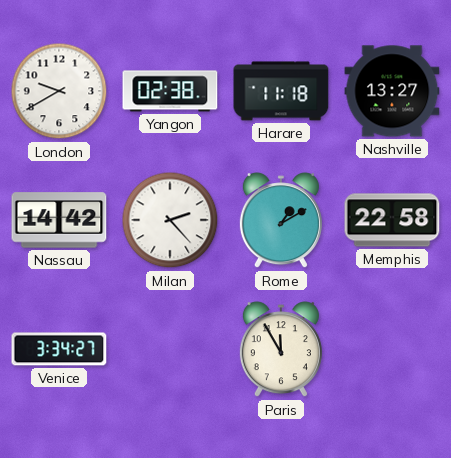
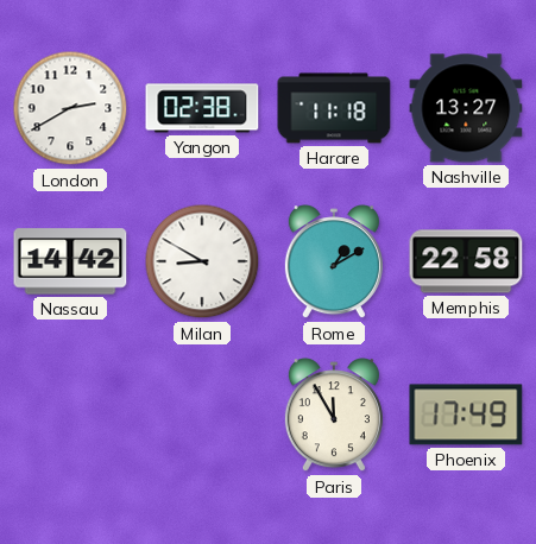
London: 9:40 -> 2:40
Milan: 2:23 -> 8:50
Venice: 3:34 -> none
Phoenix: none -> 17:49
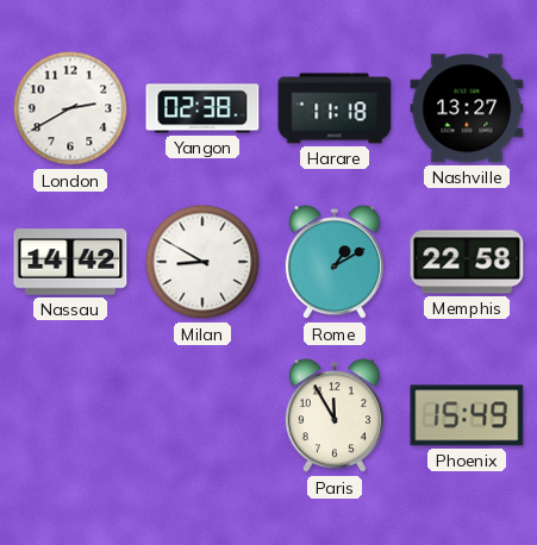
Phoenix: 17:49 -> 15:49
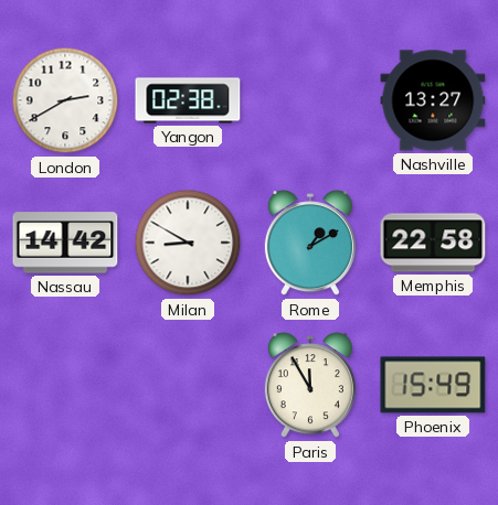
Harare: 11:18 -> none
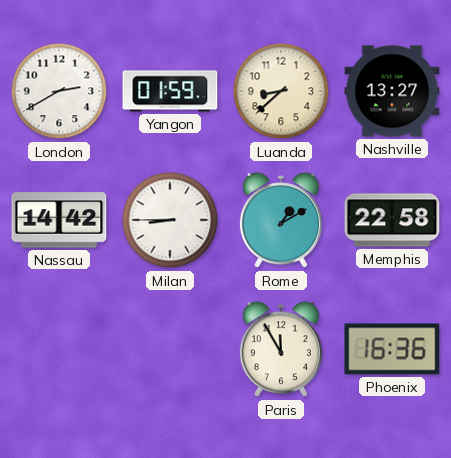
Yangon: 02:38 -> 01:59
Luanda: none -> 8:38
Milan: 8:50 -> 8:45
Phoenix: 15:49 -> 16:36
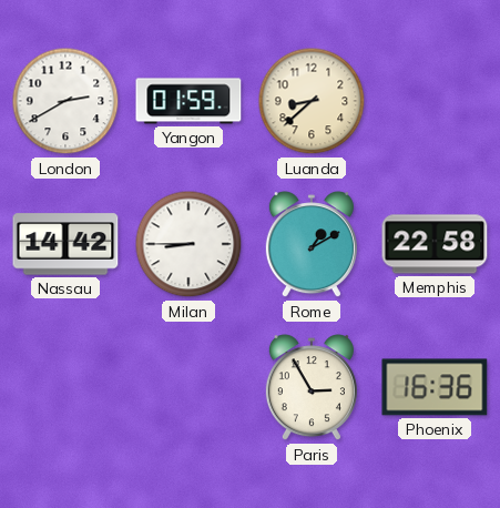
Nashville: 13:27 -> none
Paris: 11:55 -> 2:55
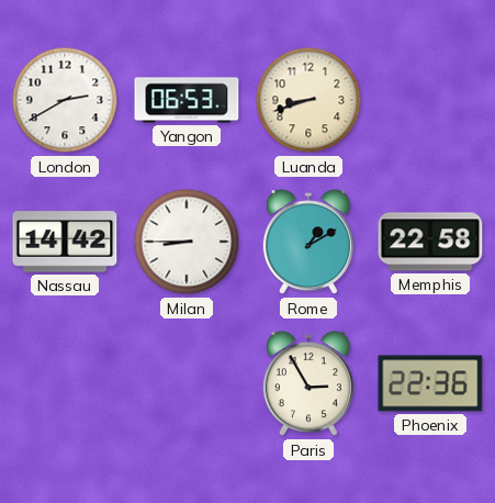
Yangon: 01:59 -> 06:53
Luanda: 8:38 -> 8:42
Phoenix: 16:36 -> 22:36
